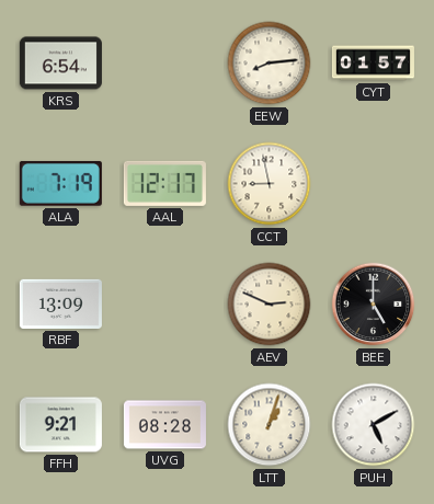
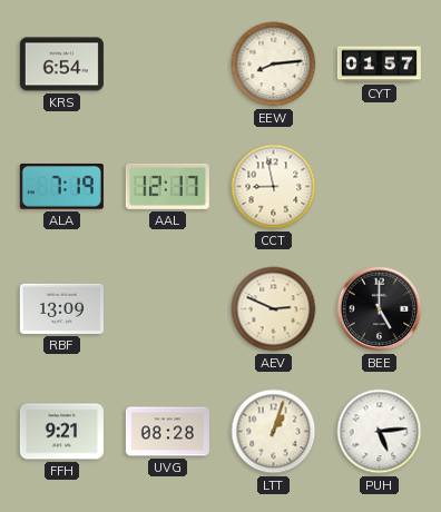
PUH: 5:10 -> 5:14
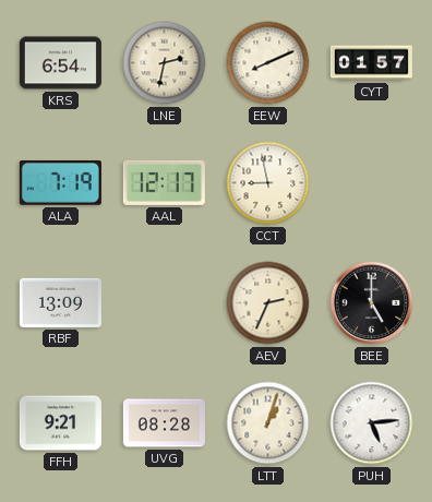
LNE: none -> 2:32
EEW: 8:14 -> 8:11
AEV: 2:49 -> 2:34
